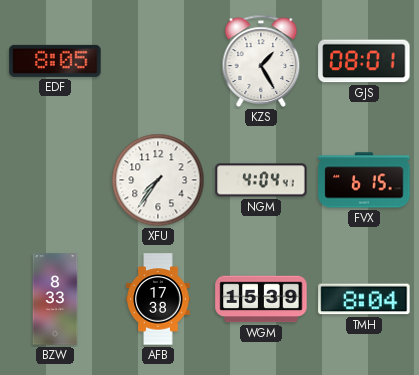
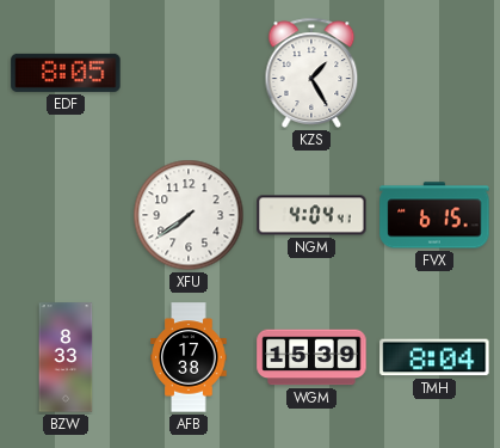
GJS: 08:01 -> none
XFU: 7:36 -> 7:39
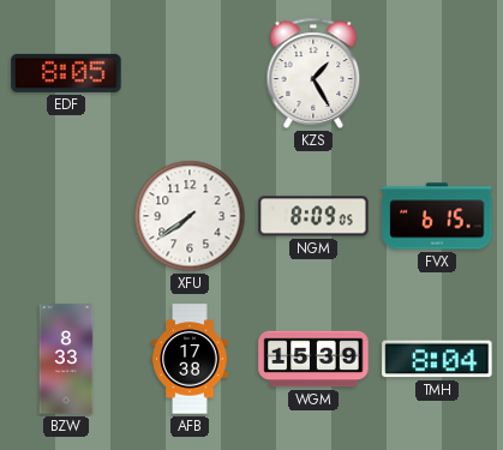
NGM: 4:04 -> 8:09
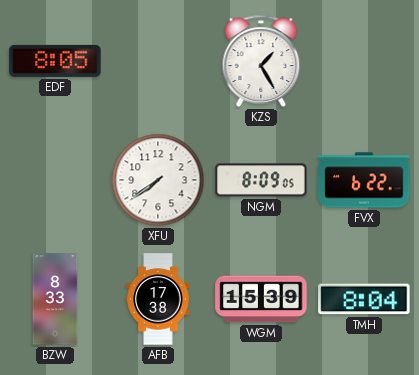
FVX: 6:15 -> 6:22
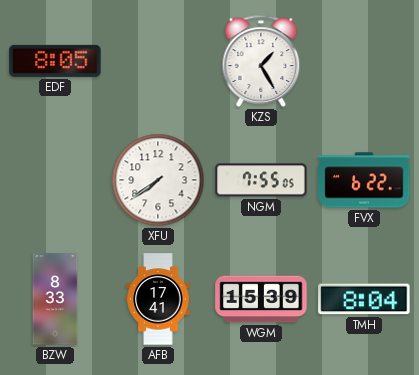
NGM: 8:09 -> 7:55
AFB: 17:38 -> 17:41
